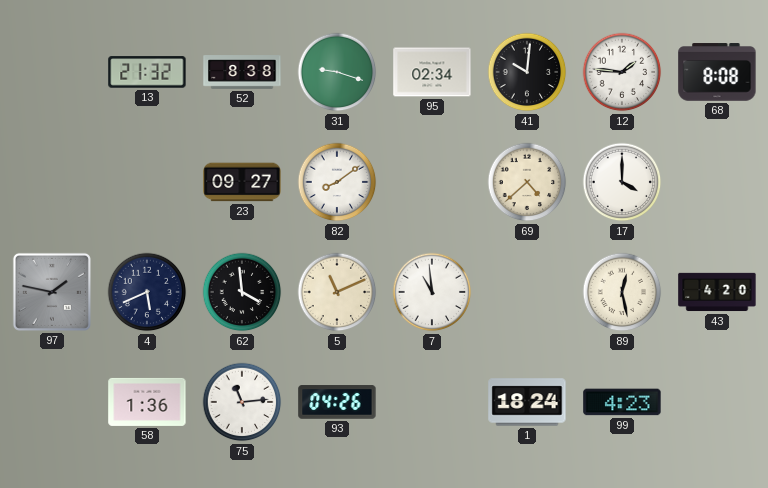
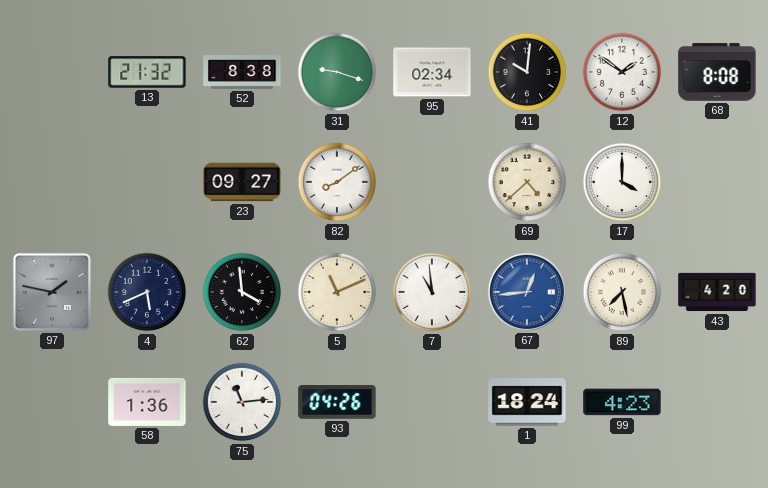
12: 1:46 -> 1:51
67: none -> 12:44
89: 12:28 -> 7:28
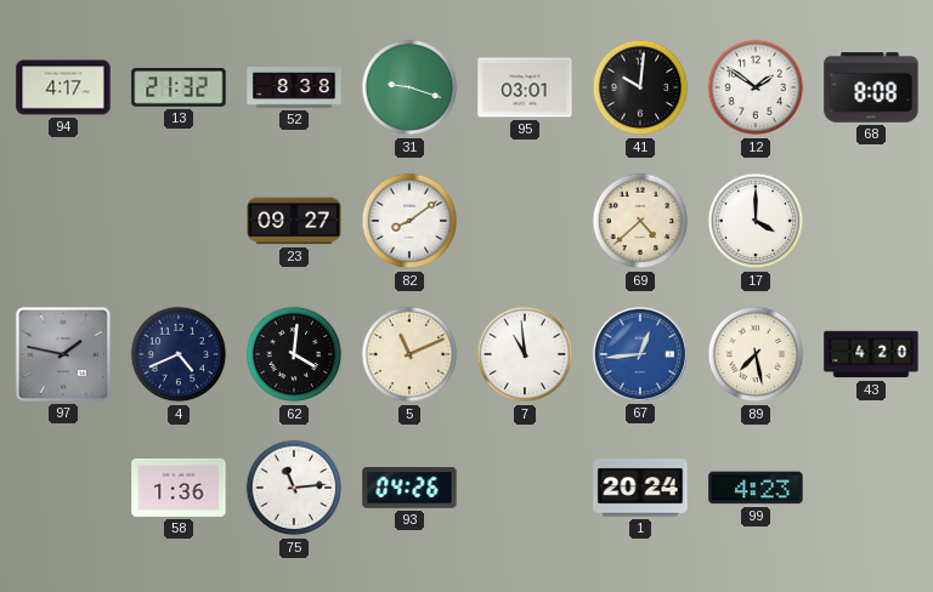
94: none -> 4:17
95: 02:34 -> 03:01
4: 5:41 -> 4:41
62: 3:59 -> 4:01
1: 18:24 -> 20:24
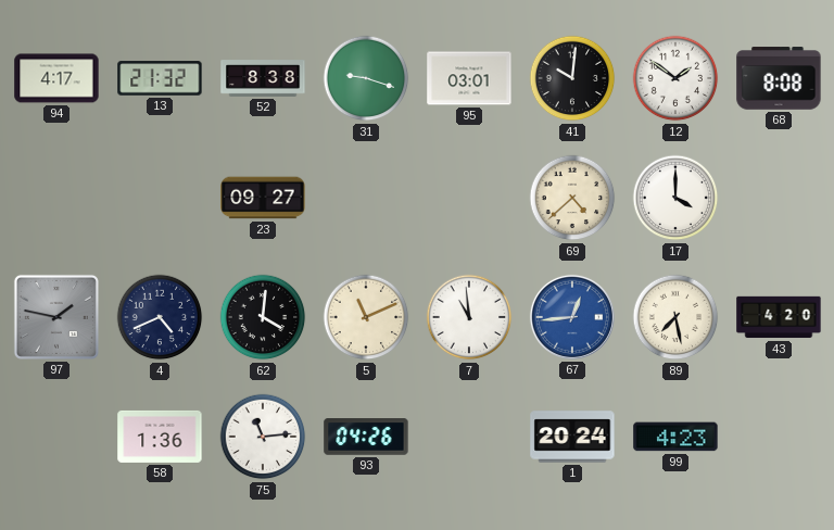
82: 8:09 -> none
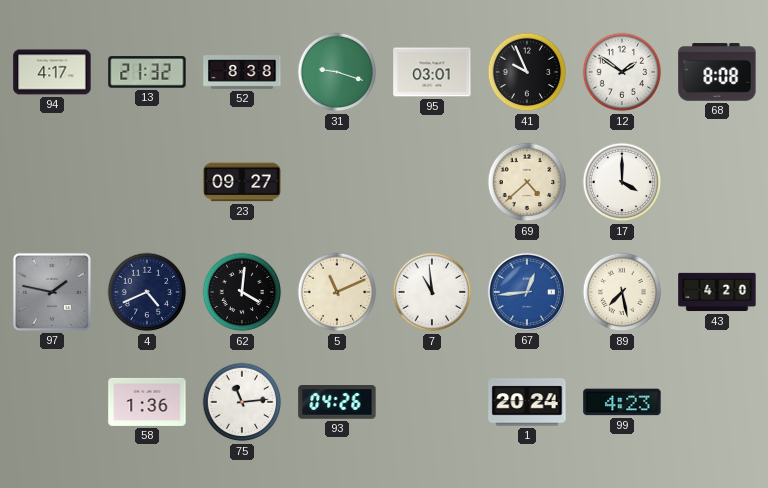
41: 10:01 -> 9:56
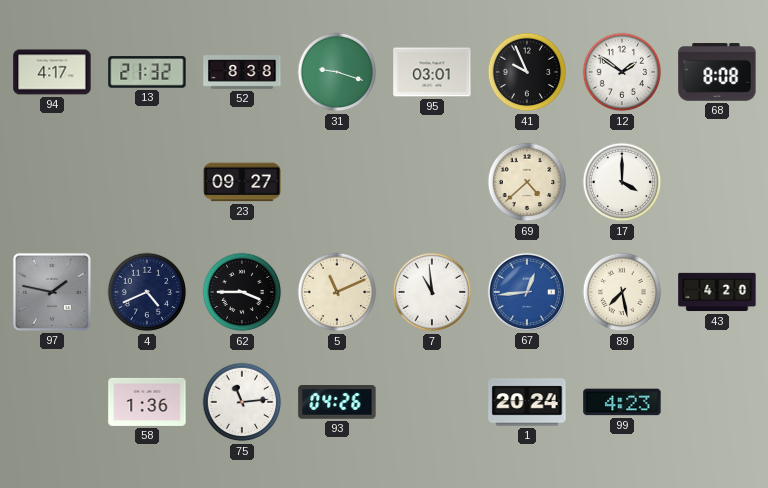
62: 4:01 -> 3:45
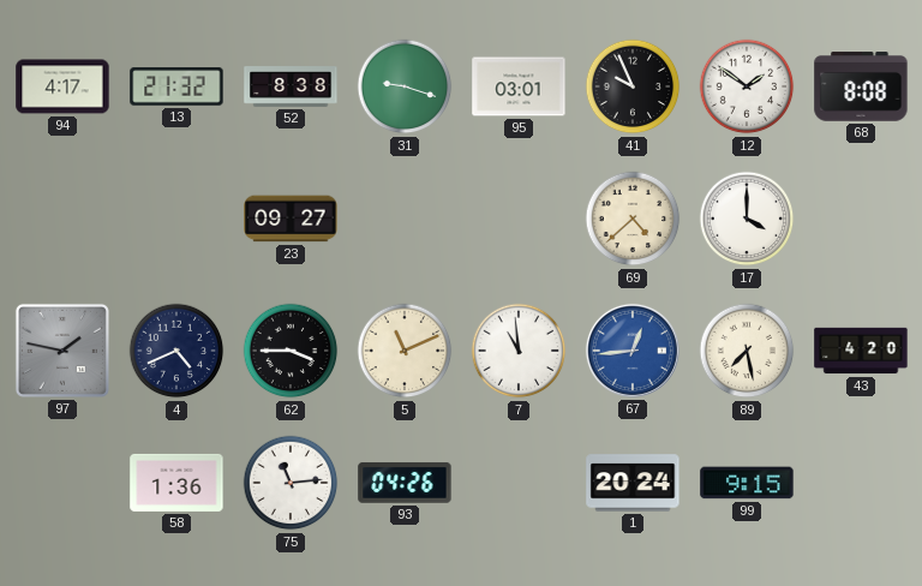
99: 4:23 -> 9:15
